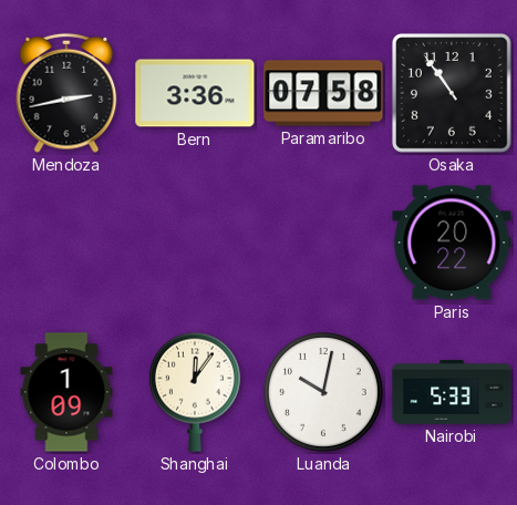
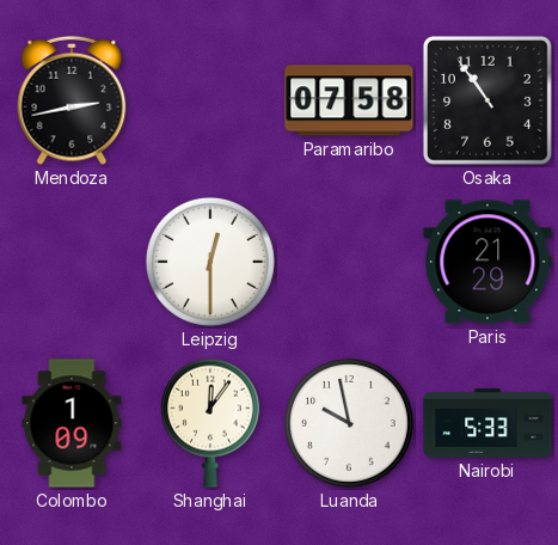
Bern: 3:36 -> none
Leipzig: none -> 12:30
Paris: 20:22 -> 21:29
Luanda: 10:02 -> 9:58
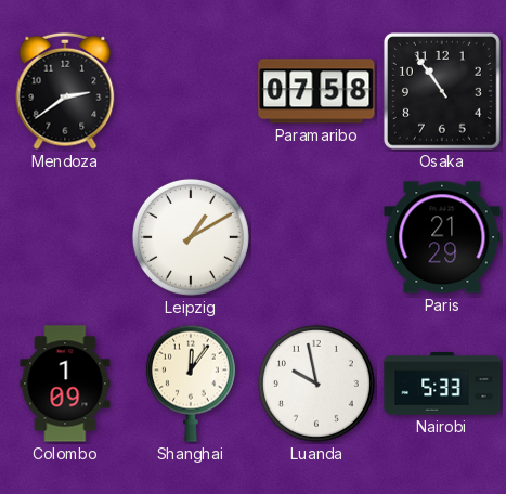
Mendoza: 2:43 -> 2:39
Leipzig: 12:30 -> 1:10
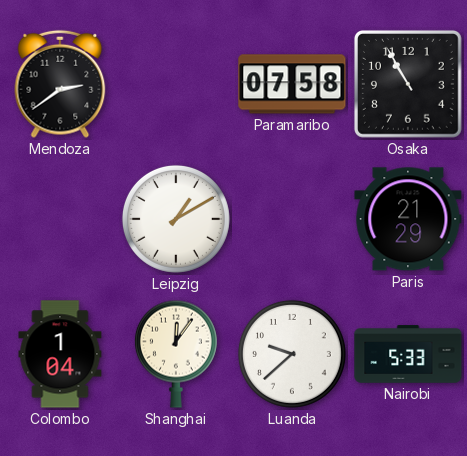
Osaka: 10:54 -> 10:55
Colombo: 1:09 -> 1:04
Luanda: 9:58 -> 9:38
